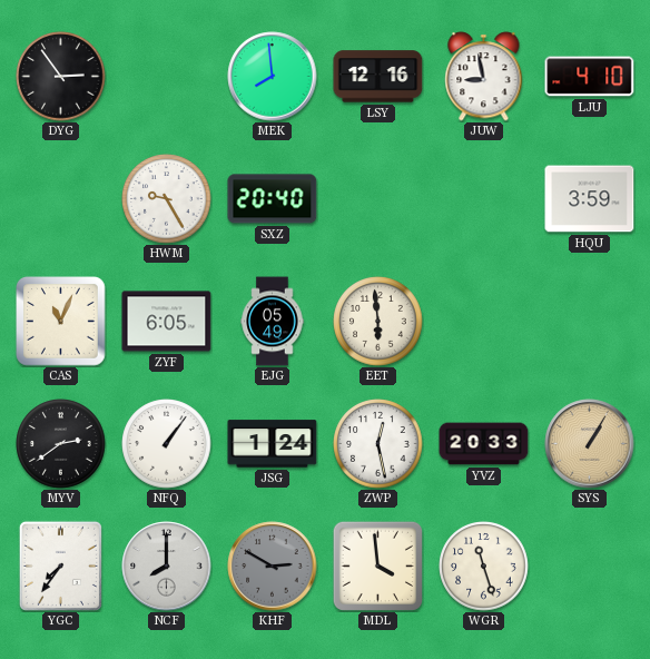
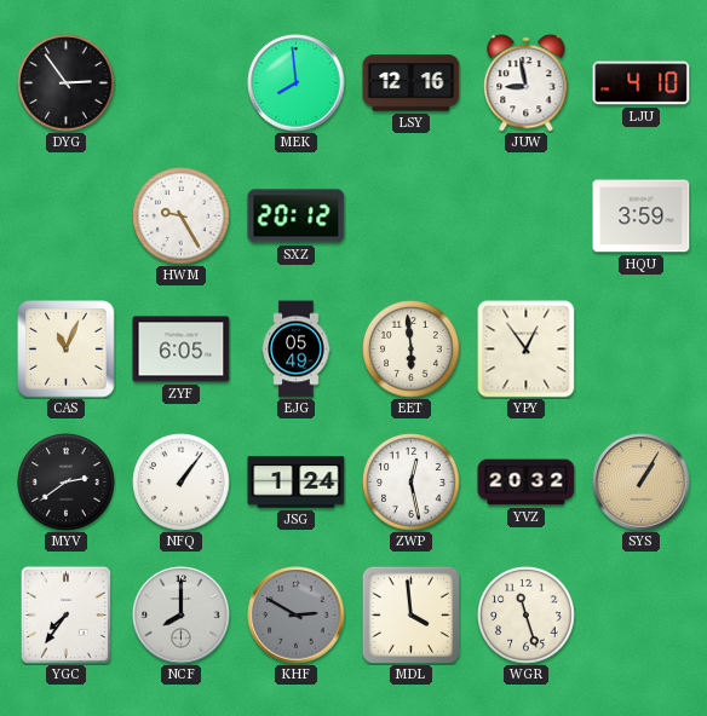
SXZ: 20:40 -> 20:12
YPY: none -> 12:54
YVZ: 20:33 -> 20:32
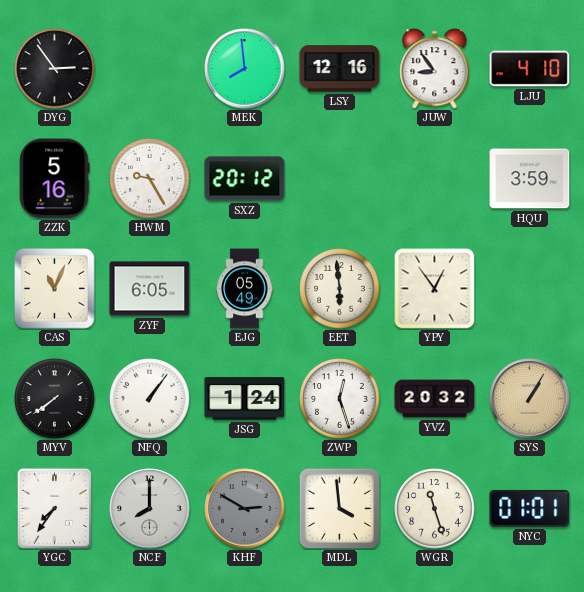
JUW: 8:58 -> 8:54
ZZK: none -> 5:16
MYV: 2:39 -> 7:39
ZWP: 12:28 -> 12:27
NYC: none -> 01:01
